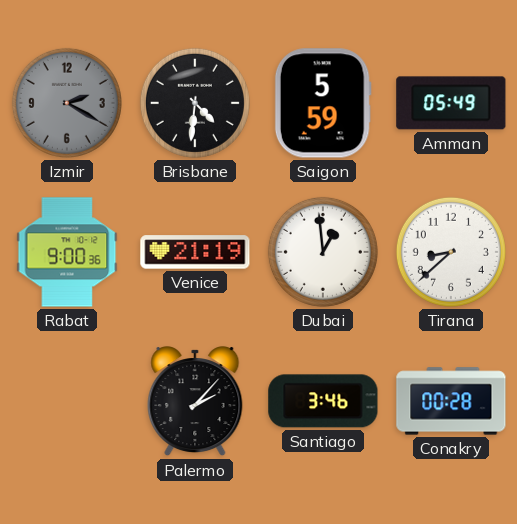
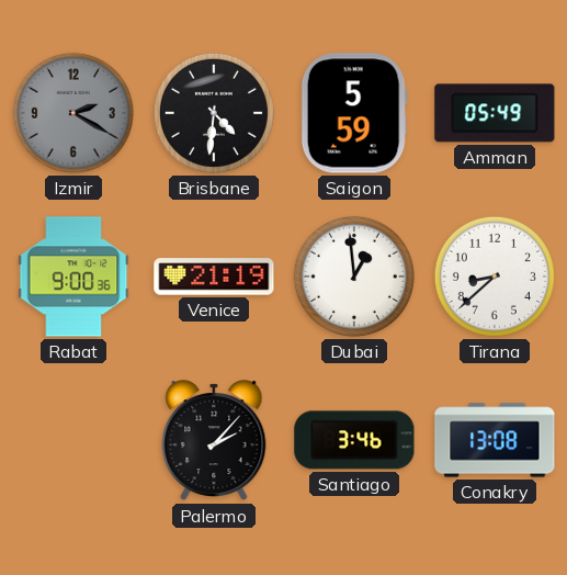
Conakry: 00:28 -> 13:08
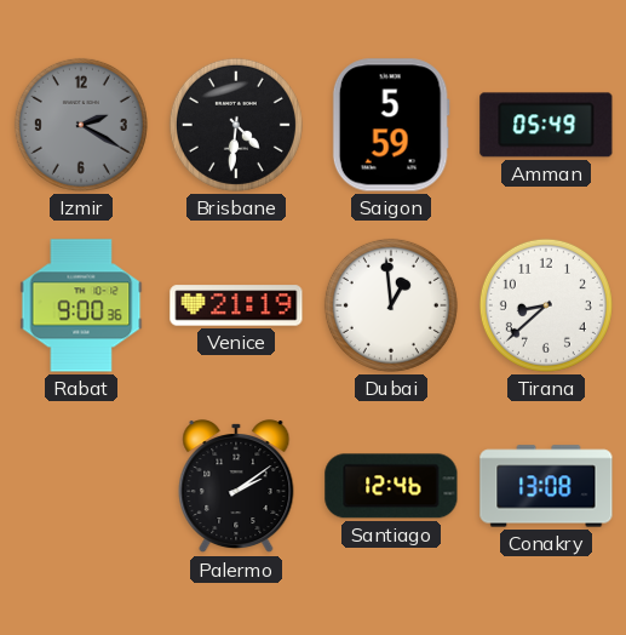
Palermo: 2:07 -> 2:09
Santiago: 3:46 -> 12:46
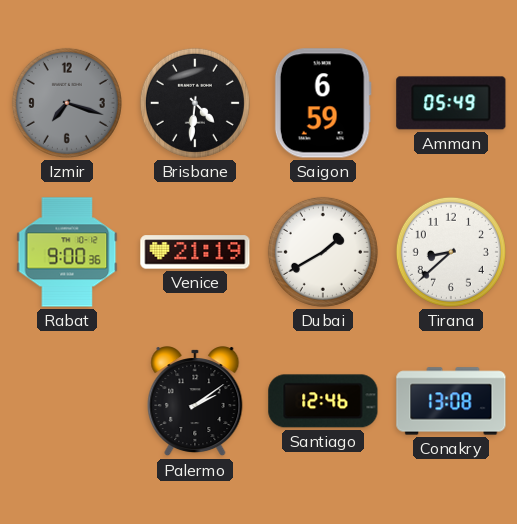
Izmir: 2:20 -> 7:18
Saigon: 5:59 -> 6:59
Dubai: 12:59 -> 1:40
